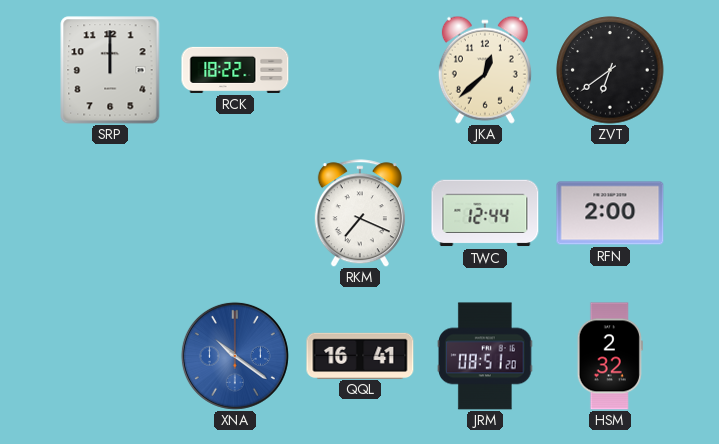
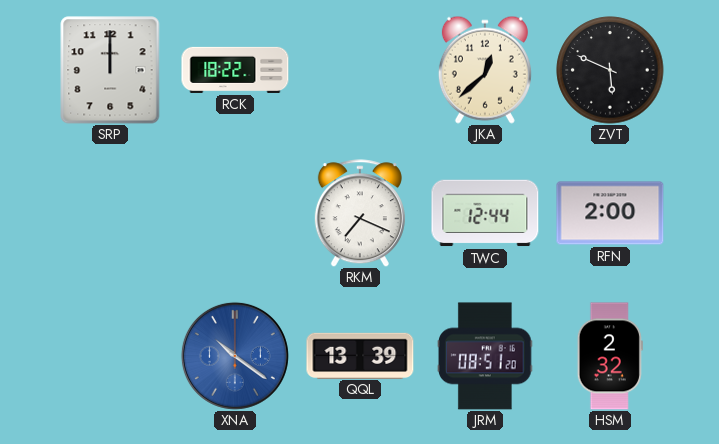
ZVT: 6:39 -> 5:49
QQL: 16:41 -> 13:39
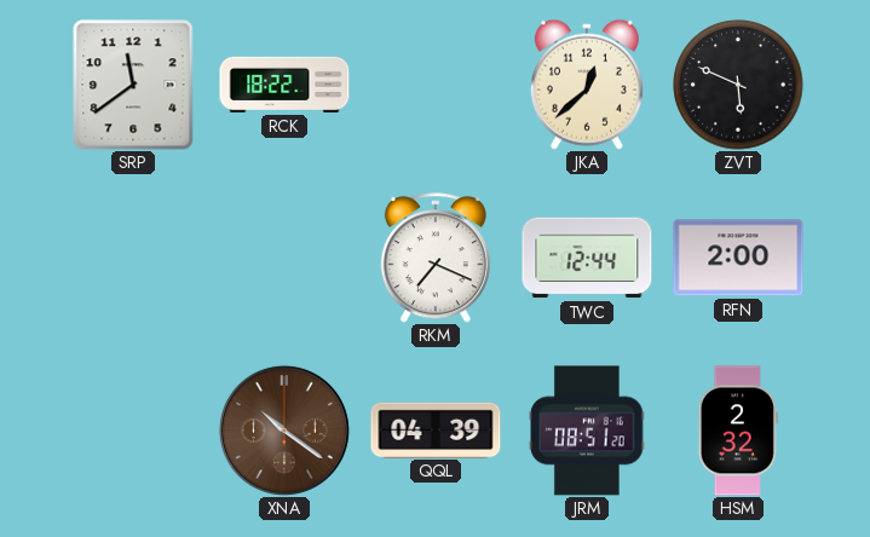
SRP: 12:00 -> 11:39
XNA dial: blue -> brown
QQL: 13:39 -> 04:39
